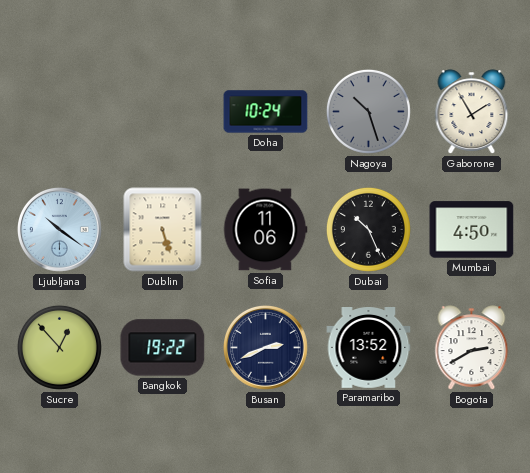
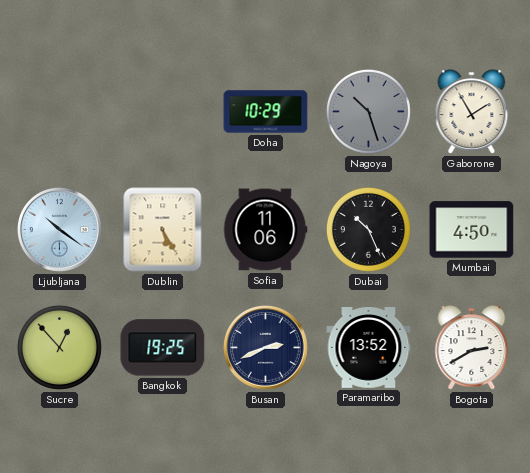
Doha: 10:24 -> 10:29
Dublin: 5:27 -> 5:25
Bangkok: 19:22 -> 19:25
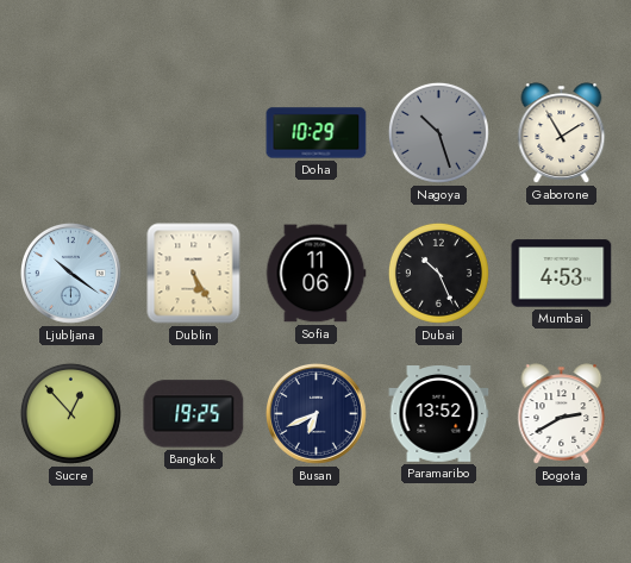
Mumbai: 4:50 -> 4:53
Busan: 2:41 -> 6:41
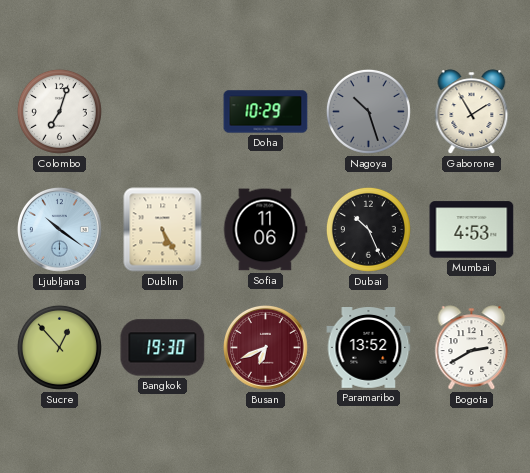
Colombo: none -> 7:03
Bangkok: 19:25 -> 19:30
Busan dial: navy -> burgundy
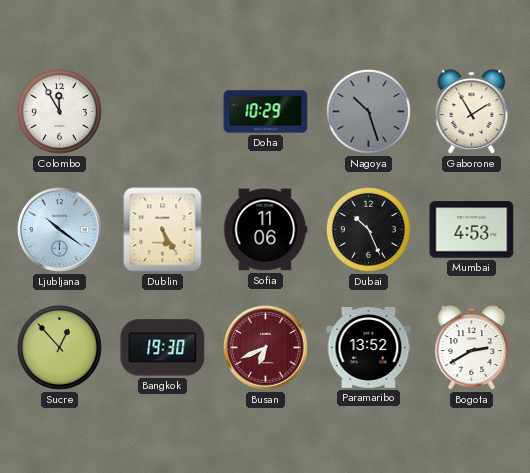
Colombo: 7:03 -> 11:55
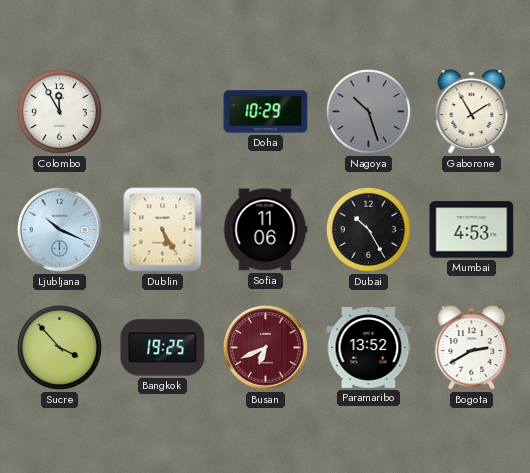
Ljubljana: 10:21 -> 10:19
Dubai: 10:26 -> 10:25
Sucre: 12:53 -> 3:53
Bangkok: 19:30 -> 19:25
